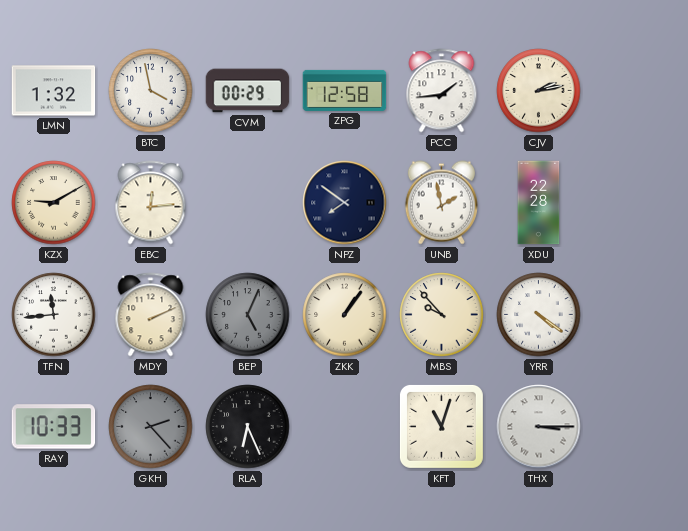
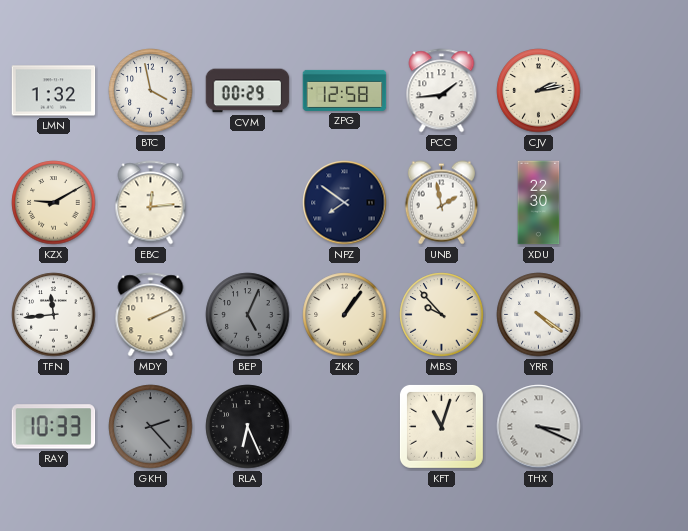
XDU: 22:28 -> 22:30
THX: 3:15 -> 3:19
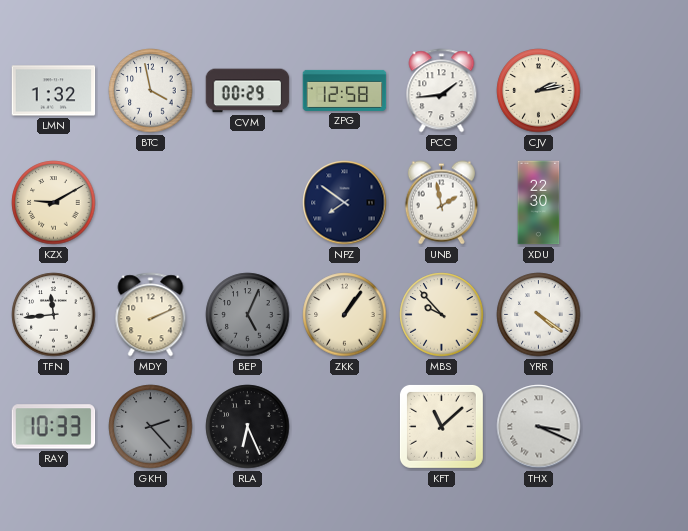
EBC: 12:14 -> none
KFT: 11:03 -> 11:08
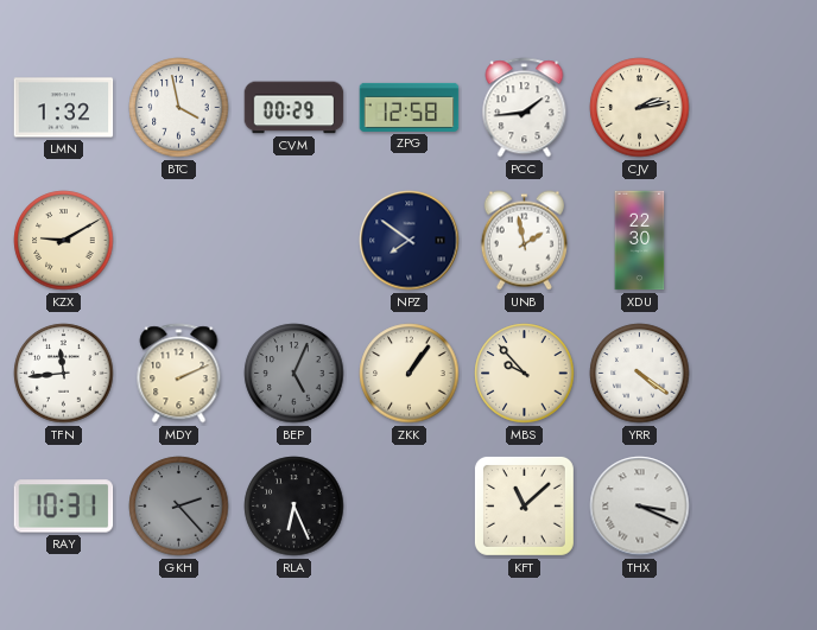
RAY: 10:33 -> 10:31
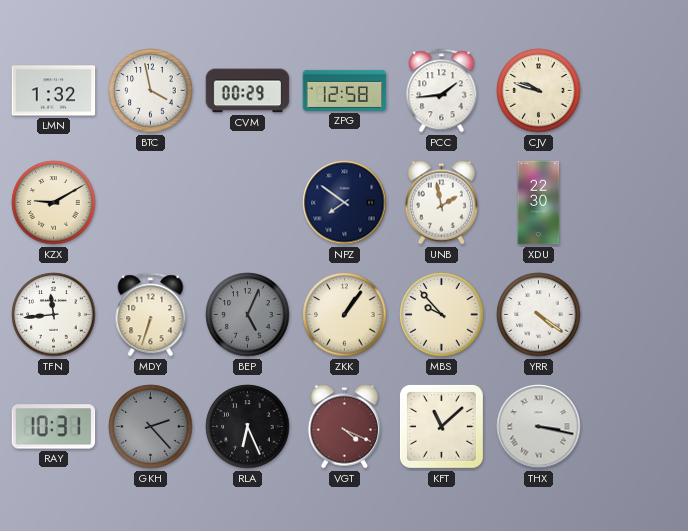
CJV: 2:13 -> 9:48
MDY: 2:11 -> 6:33
VGT: none -> 4:19
THX: 3:19 -> 3:17
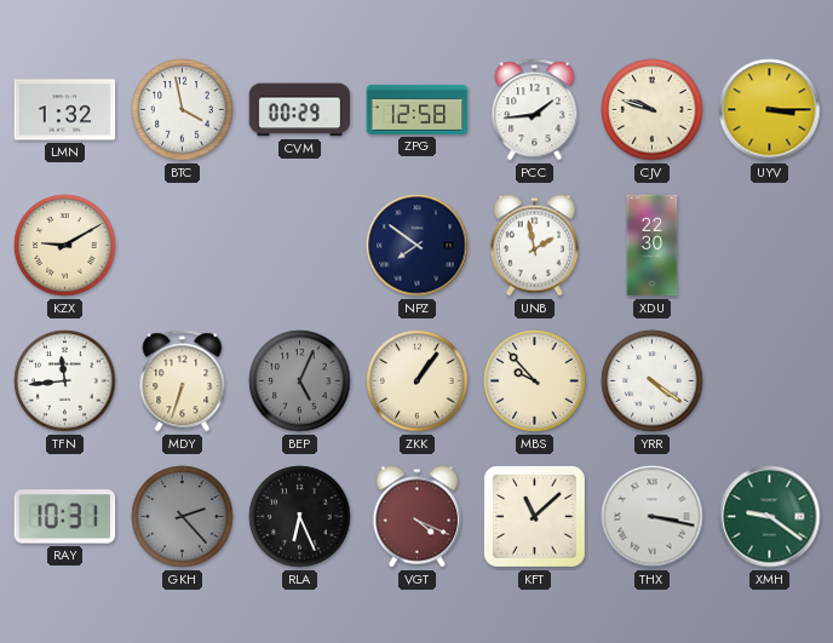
UYV: none -> 3:15
XMH: none -> 9:21
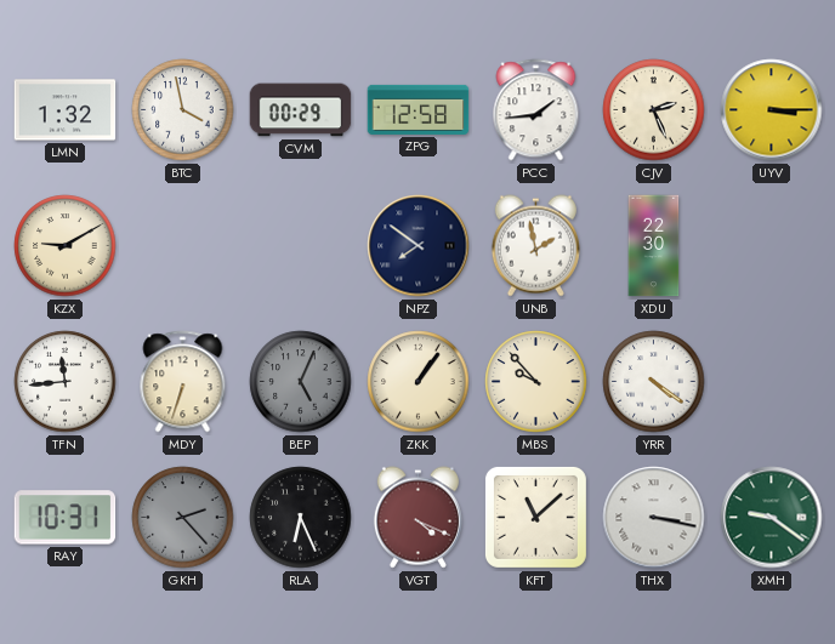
CJV: 9:48 -> 2:26
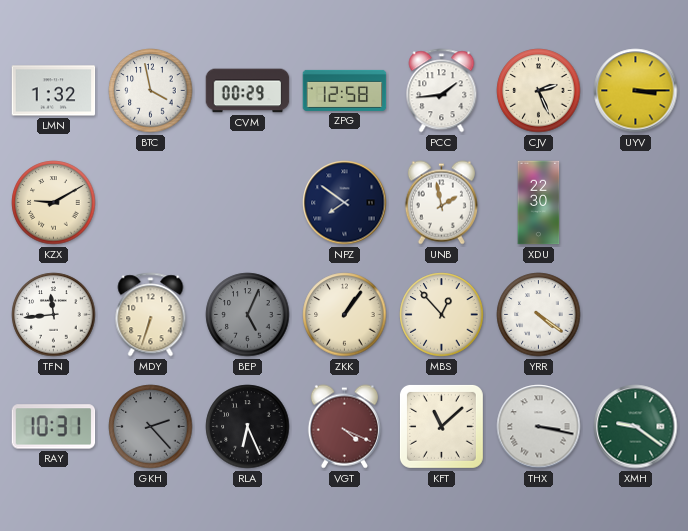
MBS: 9:53 -> 12:53
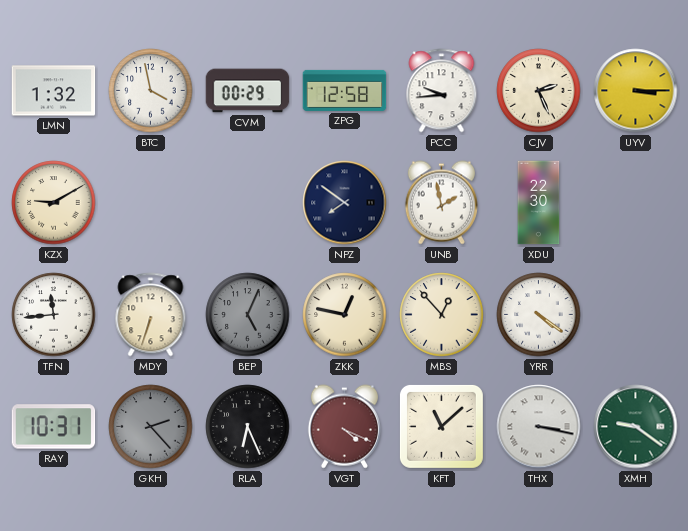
PCC: 1:44 -> 9:44
ZKK: 1:06 -> 12:47
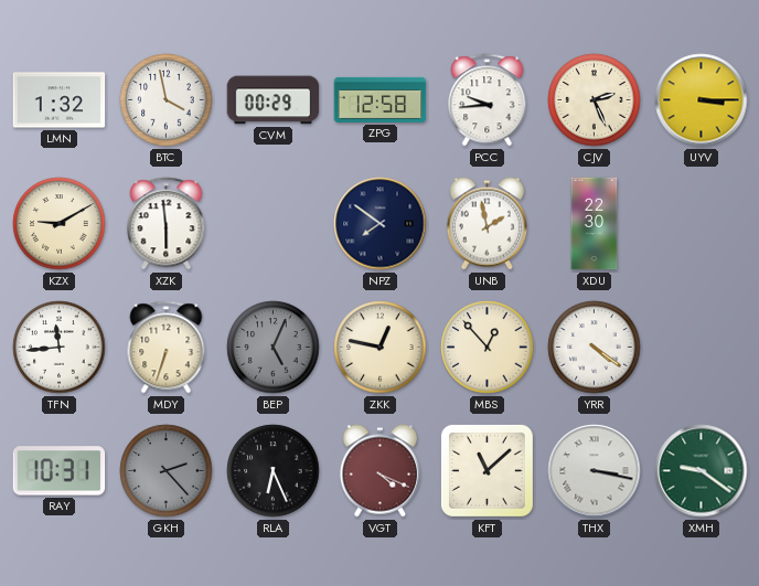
XZK: none -> 5:59
